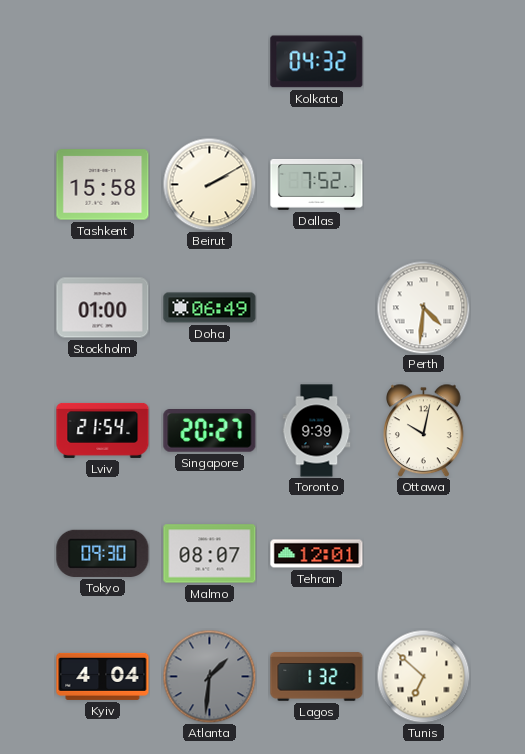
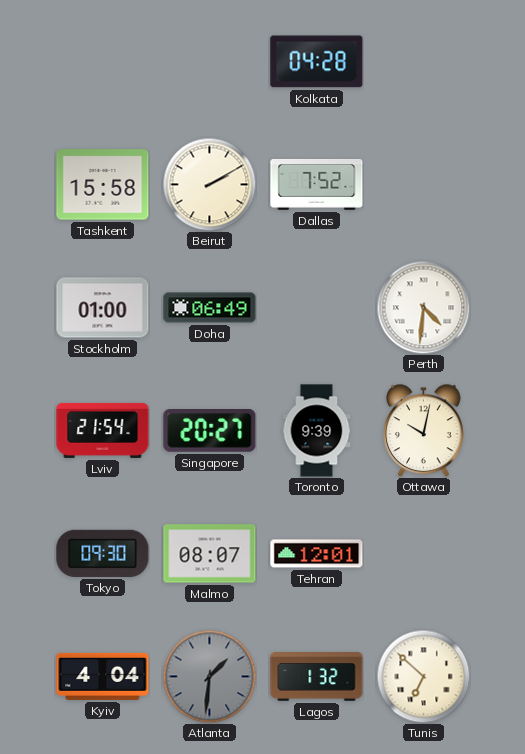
Kolkata: 04:32 -> 04:28
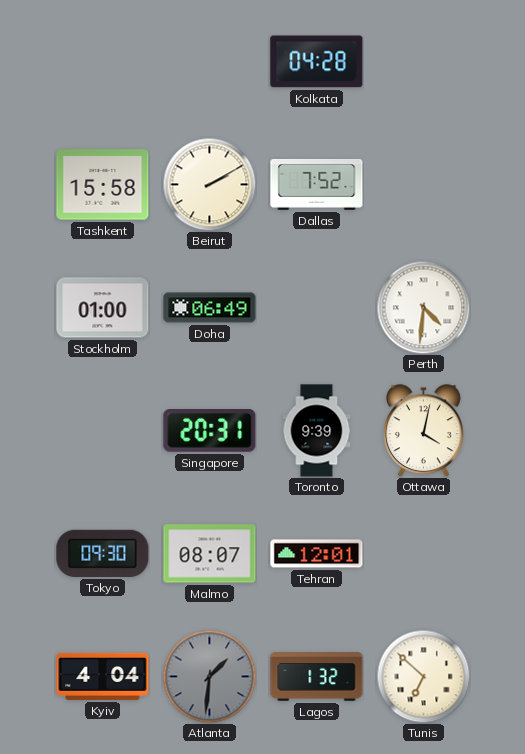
Lviv: 21:54 -> none
Singapore: 20:27 -> 20:31
Ottawa: 10:02 -> 4:02
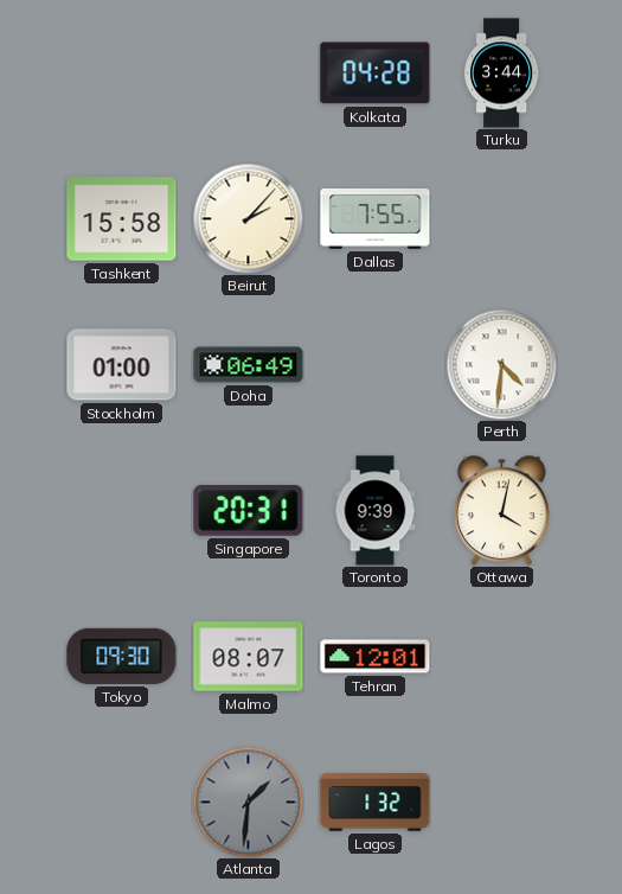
Turku: none -> 3:44
Beirut: 2:10 -> 2:07
Dallas: 7:52 -> 7:55
Kyiv: 4:04 -> none
Tunis: 6:52 -> none
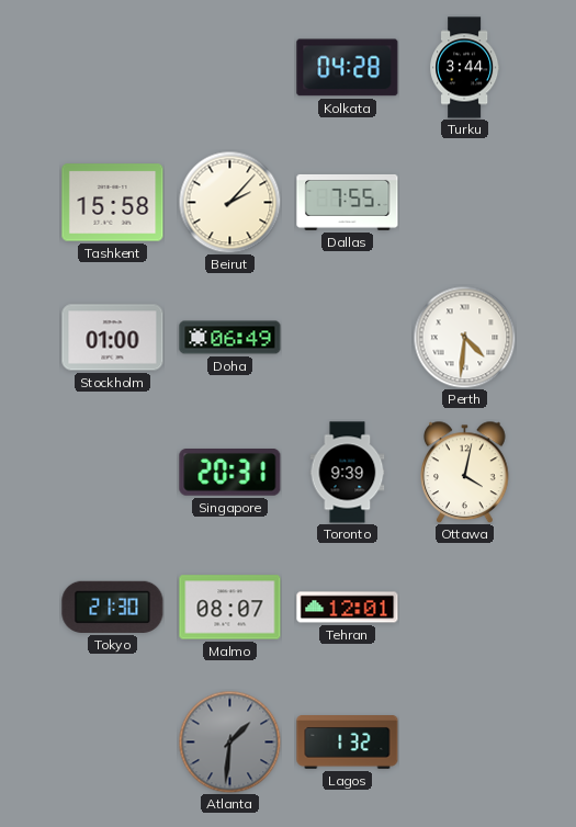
Tokyo: 09:30 -> 21:30
